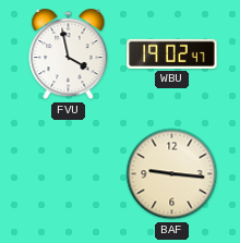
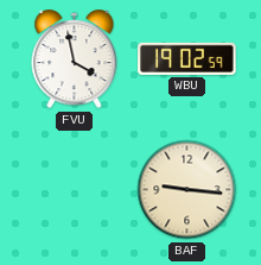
WBU: 19:02:47 -> 19:02:59
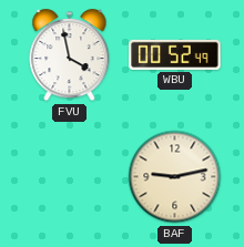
WBU: 19:02 -> 00:52
BAF: 9:16 -> 9:13
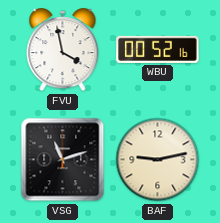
WBU: 00:52:49 -> 00:52:16
VSG: none -> 11:12
